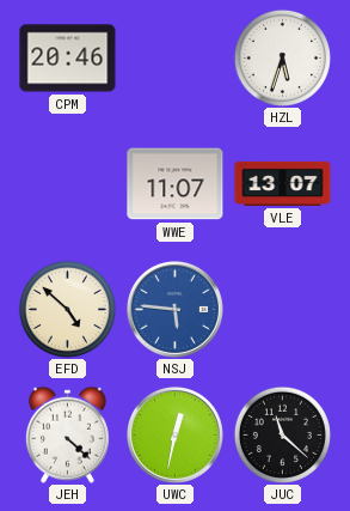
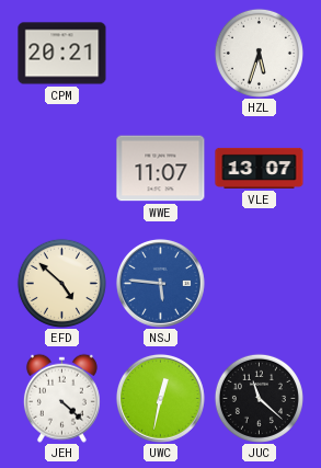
CPM: 20:46 -> 20:21
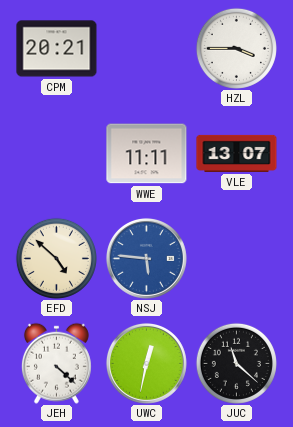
HZL: 5:33 -> 3:45
WWE: 11:07 -> 11:11
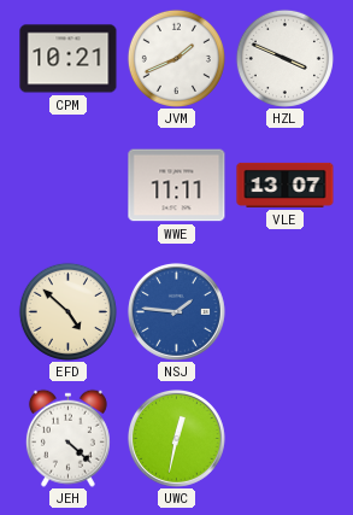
CPM: 20:21 -> 10:21
JVM: none -> 1:41
HZL: 3:45 -> 3:49
NSJ: 5:46 -> 1:46
JUC: 11:22 -> none
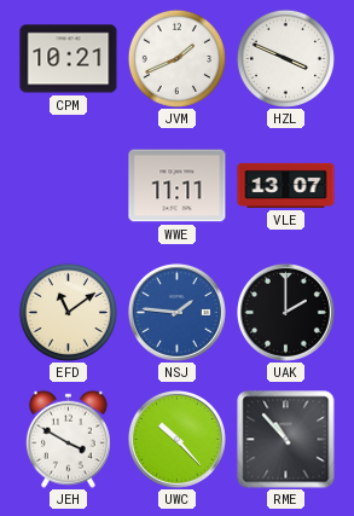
EFD: 4:52 -> 11:09
UAK: none -> 2:00
JEH: 4:22 -> 3:50
UWC: 12:32 -> 10:23
RME: none -> 10:53
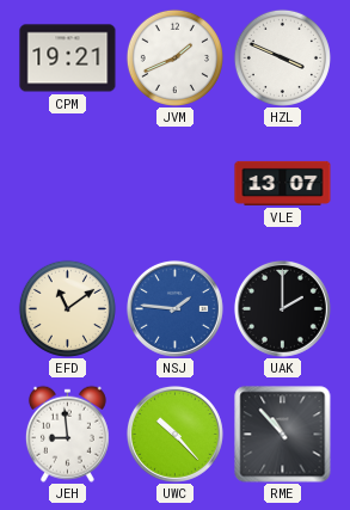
CPM: 10:21 -> 19:21
WWE: 11:11 -> none
JEH: 3:50 -> 8:59
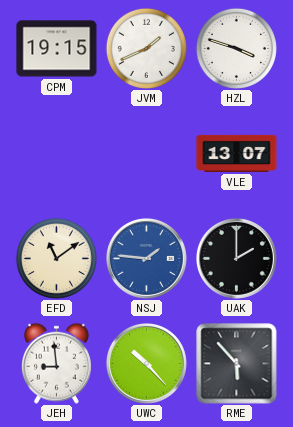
CPM: 19:21 -> 19:15
HZL: 3:49 -> 3:48
RME: 10:53 -> 5:53
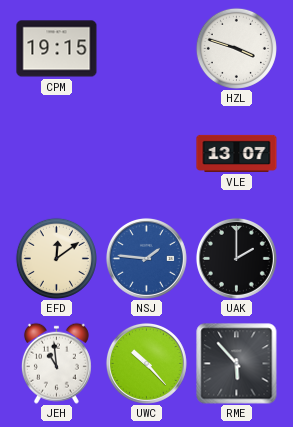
JVM: 1:41 -> none
EFD: 11:09 -> 12:09
JEH: 8:59 -> 10:59
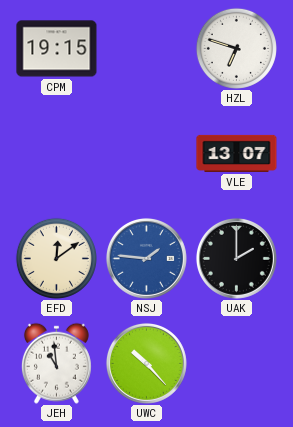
HZL: 3:48 -> 6:48
RME: 5:53 -> none
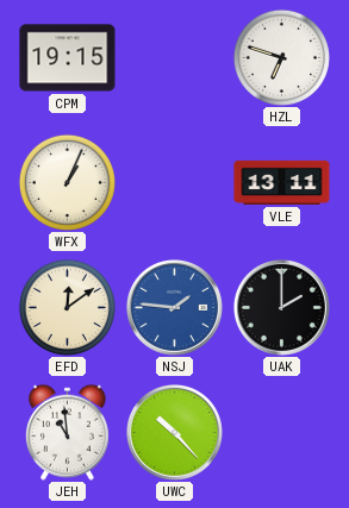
WFX: none -> 1:04
VLE: 13:07 -> 13:11
